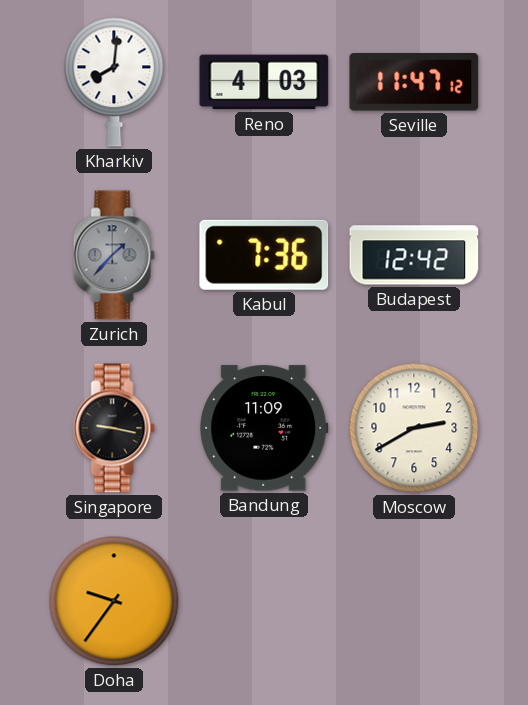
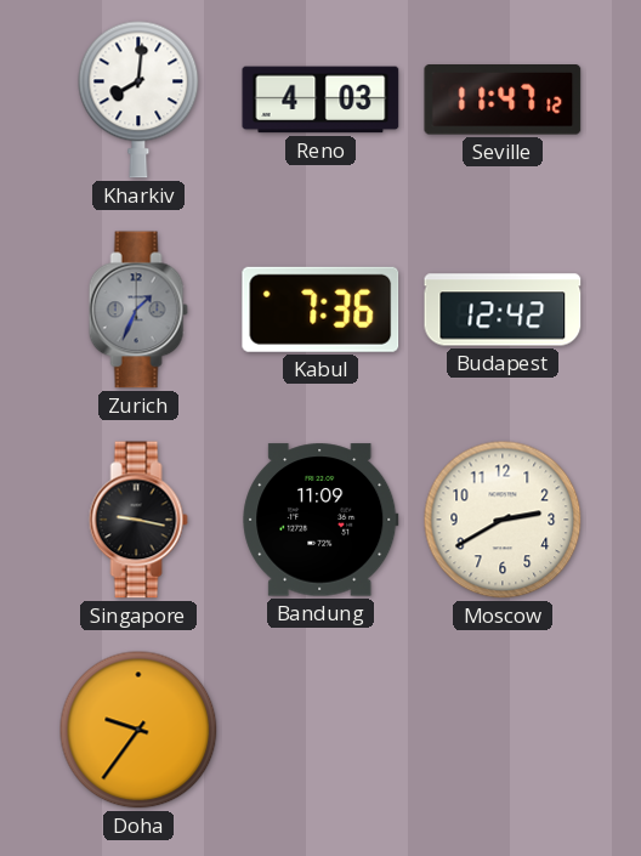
Zurich: 1:37 -> 1:34
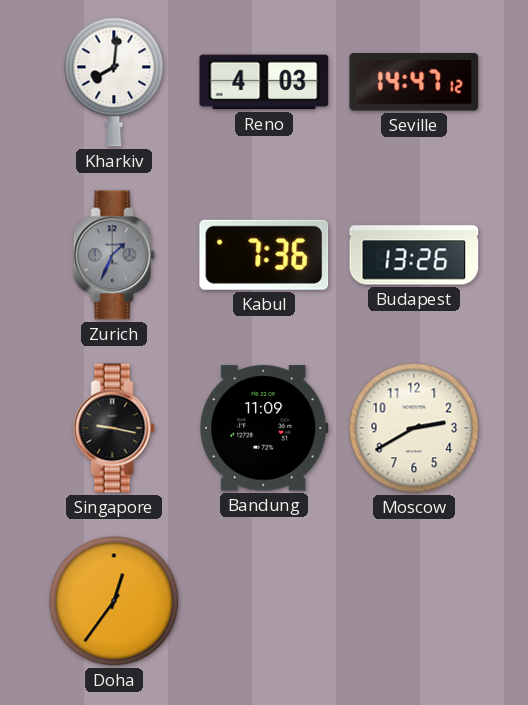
Seville: 11:47 -> 14:47
Budapest: 12:42 -> 13:26
Doha: 9:36 -> 12:36
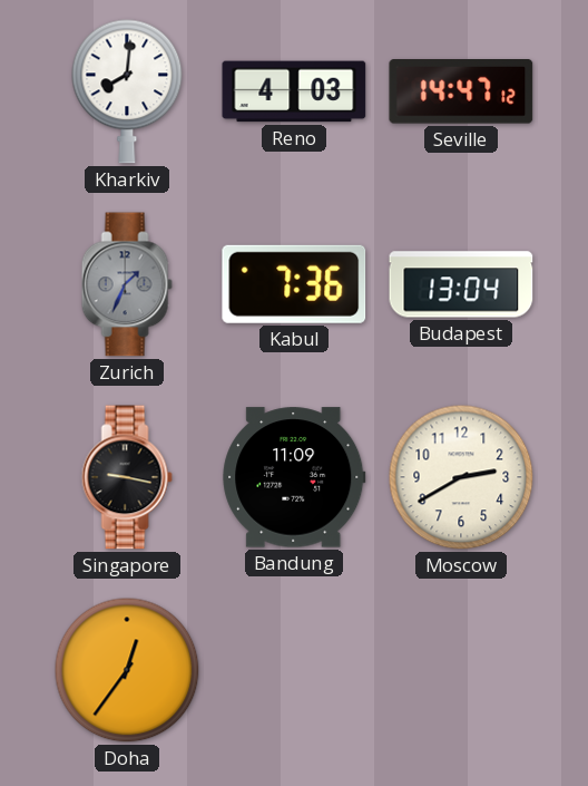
Budapest: 13:26 -> 13:04
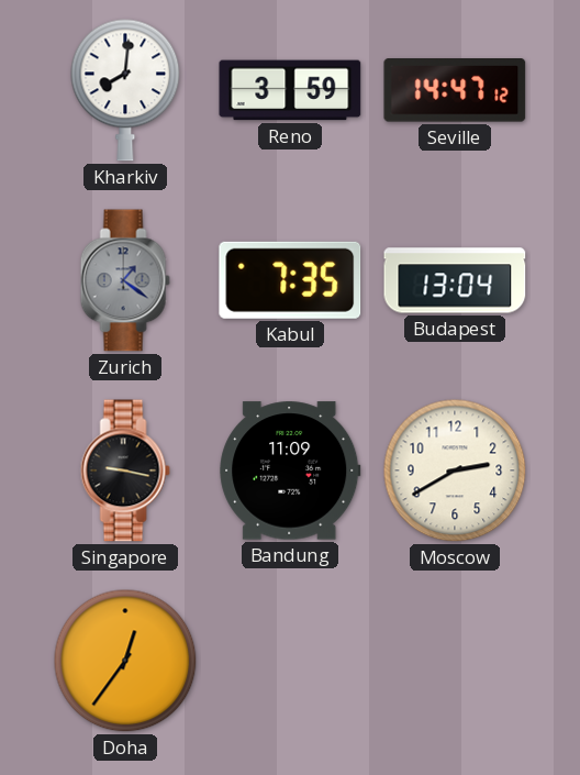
Reno: 4:03 -> 3:59
Zurich: 1:34 -> 1:21
Kabul: 7:36 -> 7:35
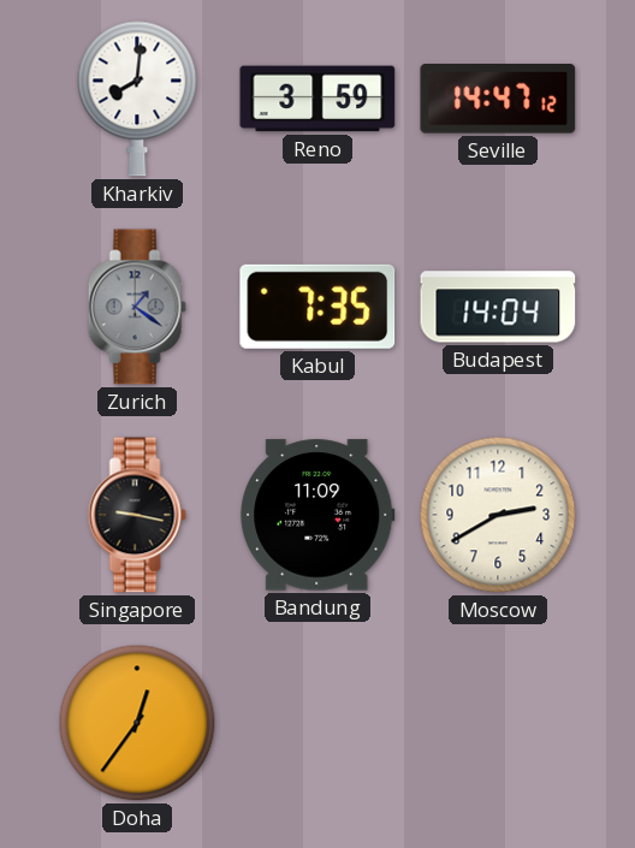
Budapest: 13:04 -> 14:04
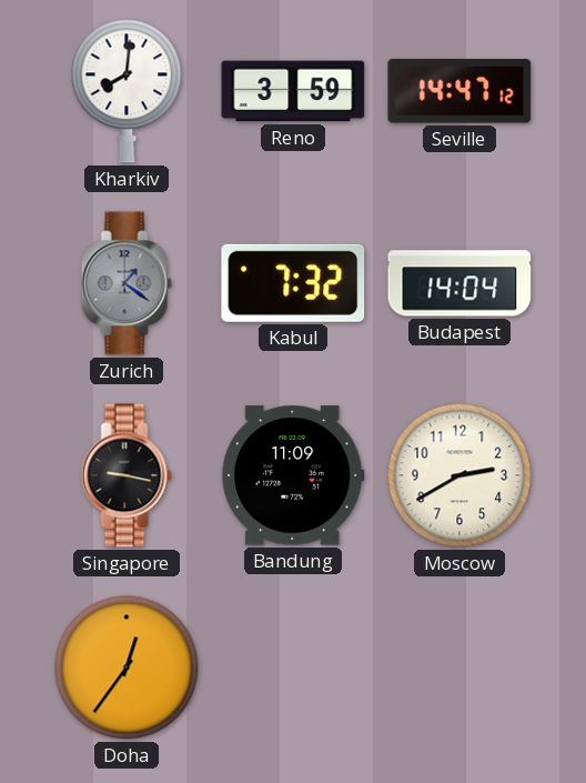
Kabul: 7:35 -> 7:32
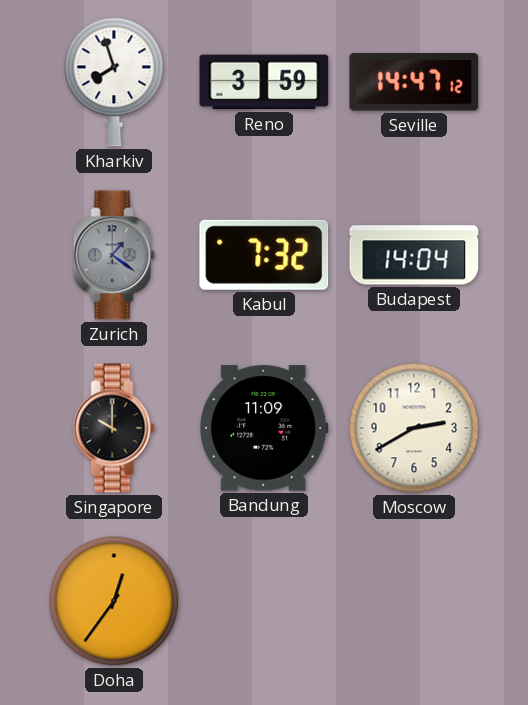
Kharkiv: 8:01 -> 7:57
Singapore: 9:17 -> 10:00
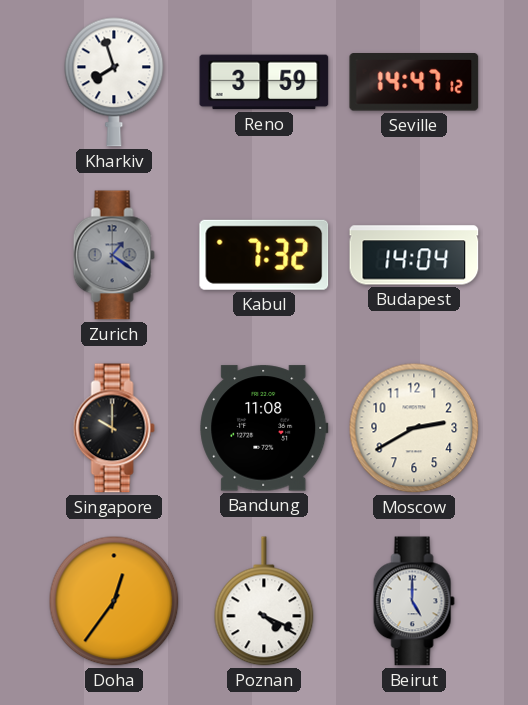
Bandung: 11:09 -> 11:08
Poznan: none -> 4:19
Beirut: none -> 5:00
